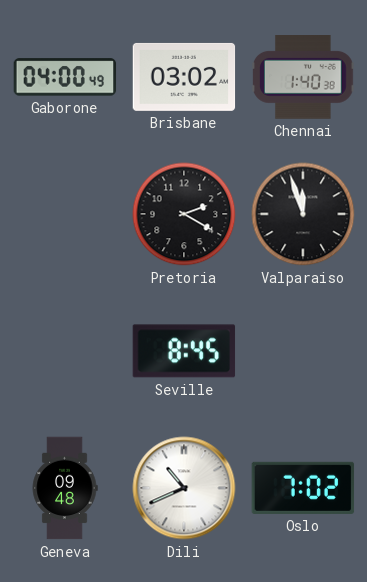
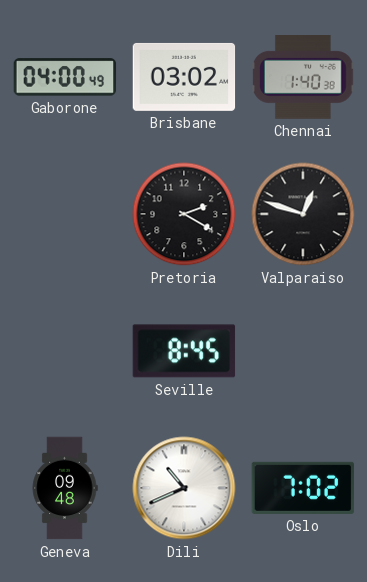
Valparaiso: 11:57 -> 12:48
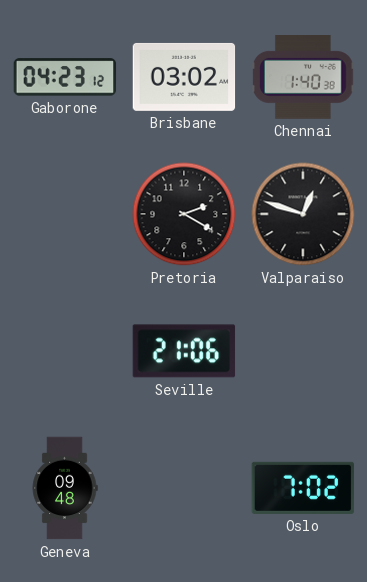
Gaborone: 04:00 -> 04:23
Seville: 8:45 -> 21:06
Dili: 10:41 -> none
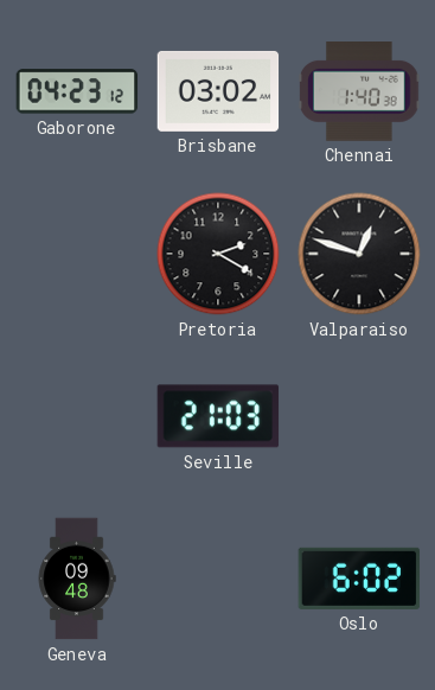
Seville: 21:06 -> 21:03
Oslo: 7:02 -> 6:02
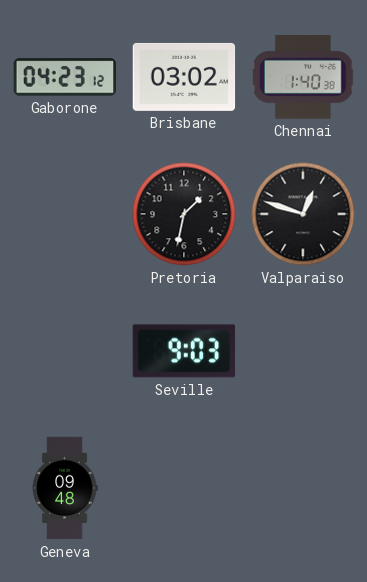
Pretoria: 2:20 -> 1:32
Seville: 21:03 -> 9:03
Oslo: 6:02 -> none
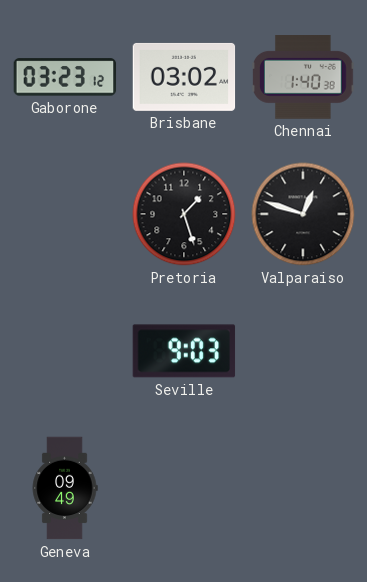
Gaborone: 04:23 -> 03:23
Pretoria: 1:32 -> 1:27
Geneva: 09:48 -> 09:49
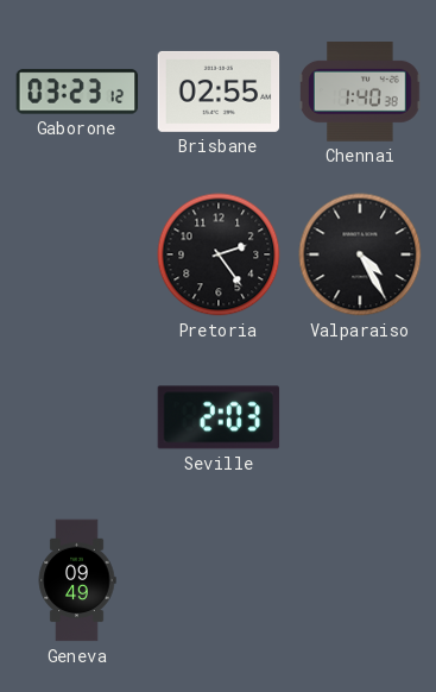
Brisbane: 03:02 -> 02:55
Pretoria: 1:27 -> 2:24
Valparaiso: 12:48 -> 4:25
Seville: 9:03 -> 2:03
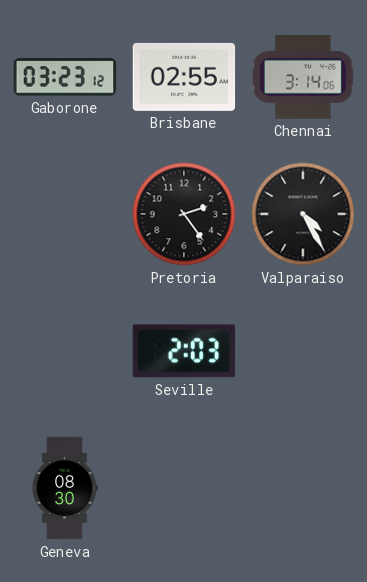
Chennai: 1:40 -> 3:14
Geneva: 09:49 -> 08:30
